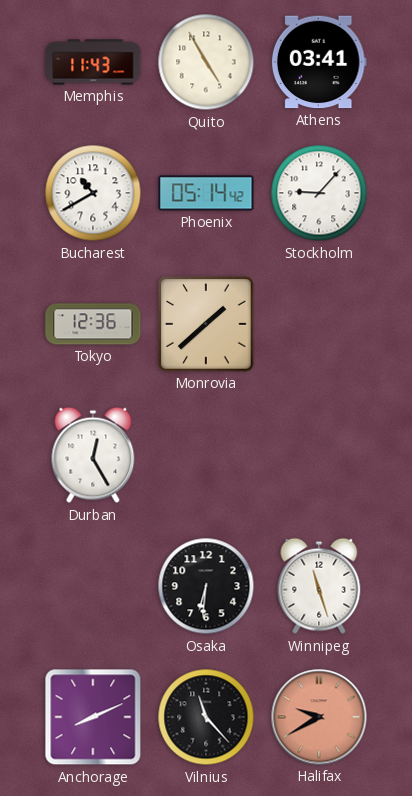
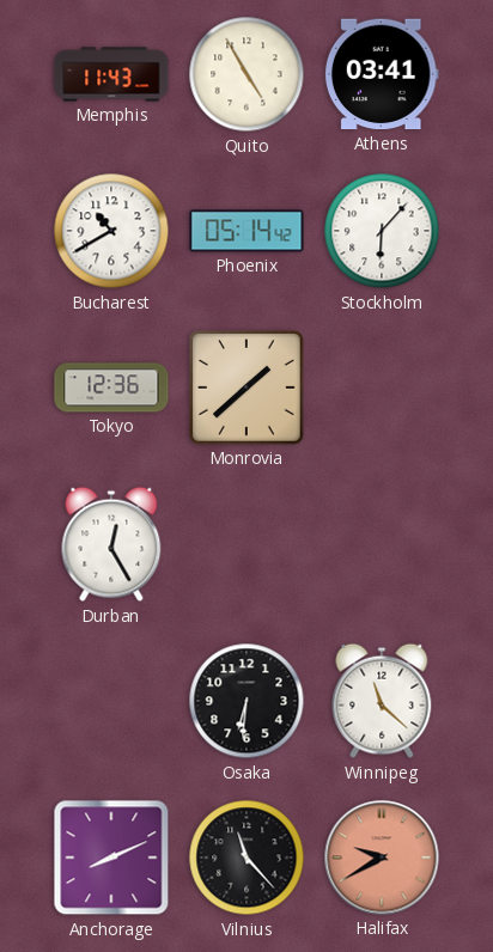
Stockholm: 9:07 -> 6:07
Winnipeg: 11:27 -> 11:22
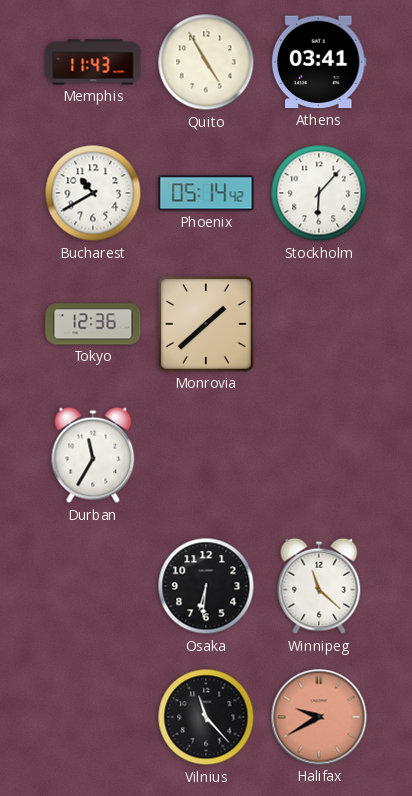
Durban: 12:25 -> 11:35
Anchorage: 8:11 -> none
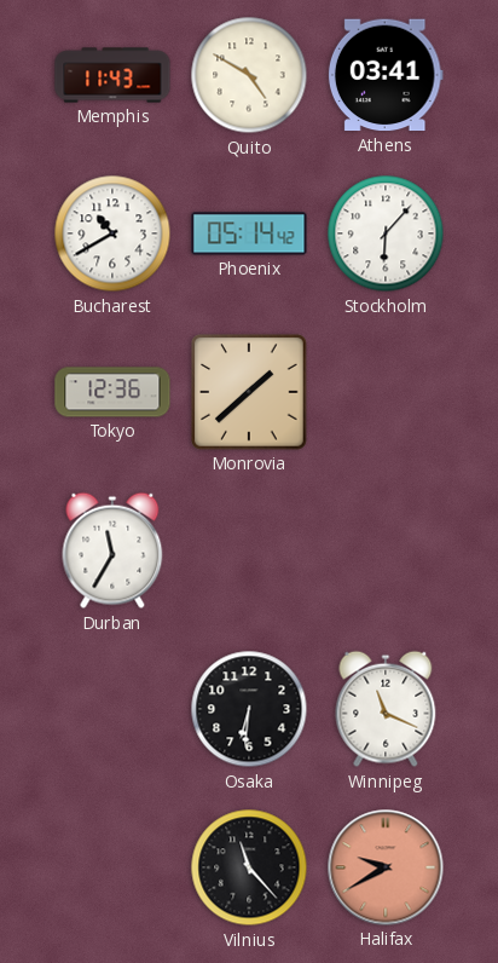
Quito: 4:55 -> 4:50
Winnipeg: 11:22 -> 11:19
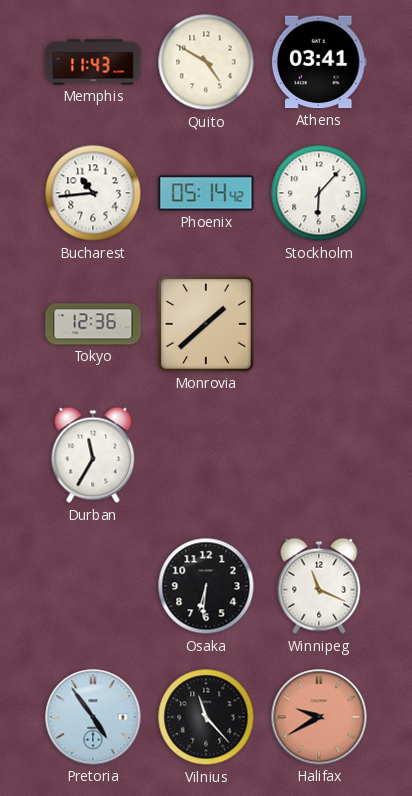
Bucharest: 10:40 -> 10:44
Pretoria: none -> 4:54
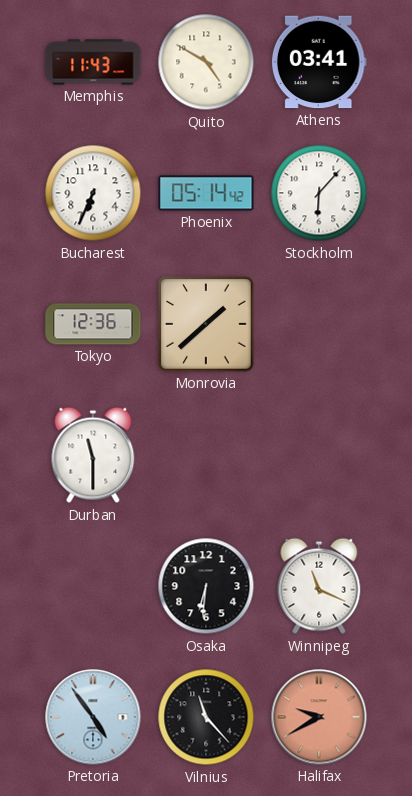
Bucharest: 10:44 -> 6:34
Durban: 11:35 -> 11:30
